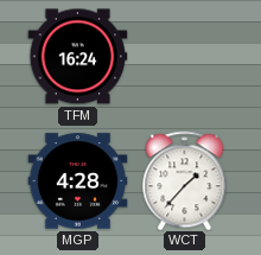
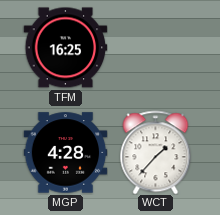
TFM: 16:24 -> 16:25
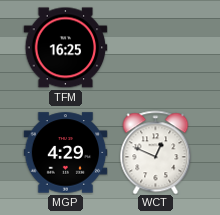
MGP: 4:28 -> 4:29
WCT: 1:37 -> 12:49
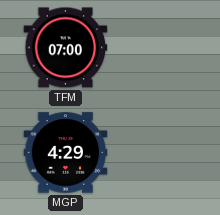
TFM: 16:25 -> 07:00
WCT: 12:49 -> none
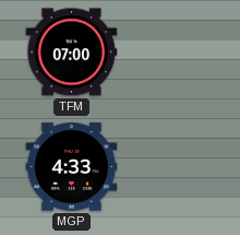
MGP: 4:29 -> 4:33
